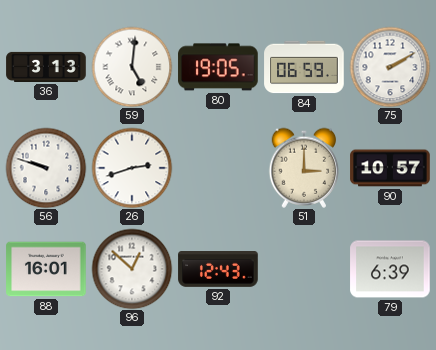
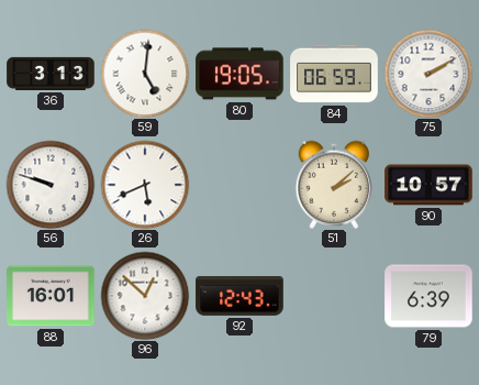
26: 2:42 -> 5:41
51: 3:00 -> 2:08
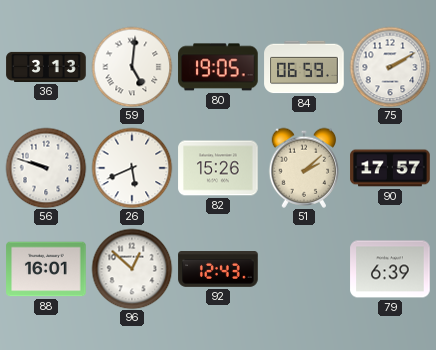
82: none -> 15:26
90: 10:57 -> 17:57
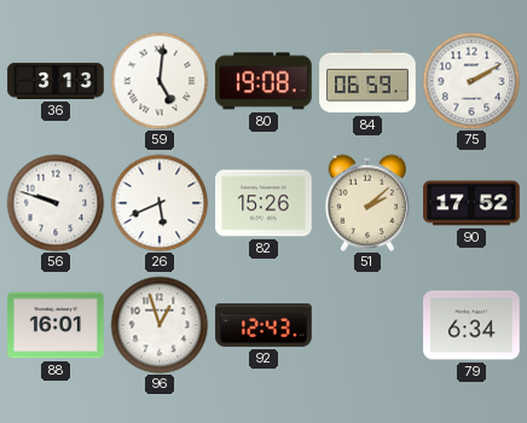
80: 19:05 -> 19:08
90: 17:57 -> 17:52
96: 12:52 -> 12:57
79: 6:39 -> 6:34
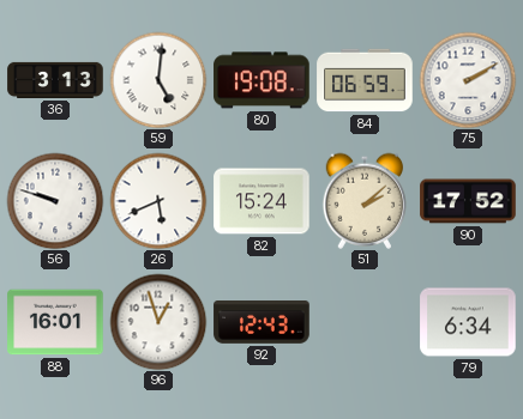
82: 15:26 -> 15:24
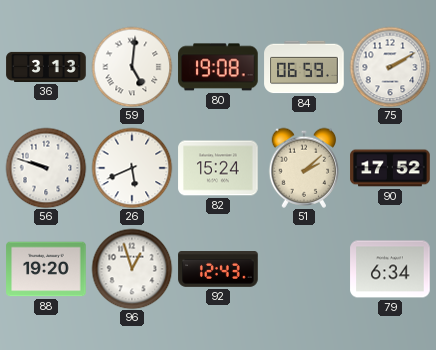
88: 16:01 -> 19:20
